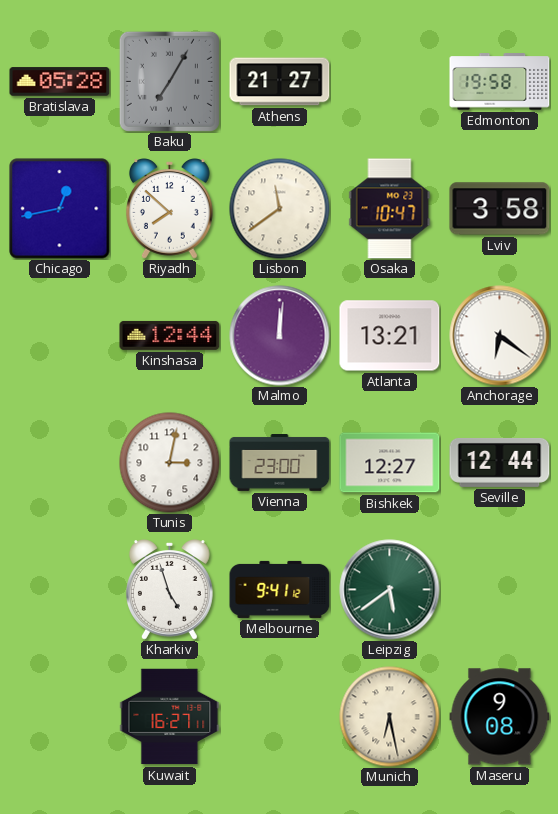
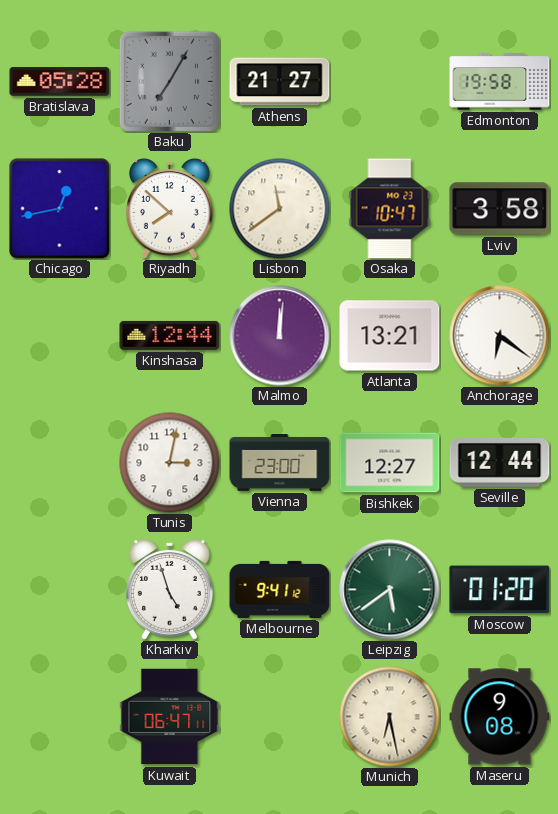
Moscow: none -> 01:20
Kuwait: 16:27 -> 06:47
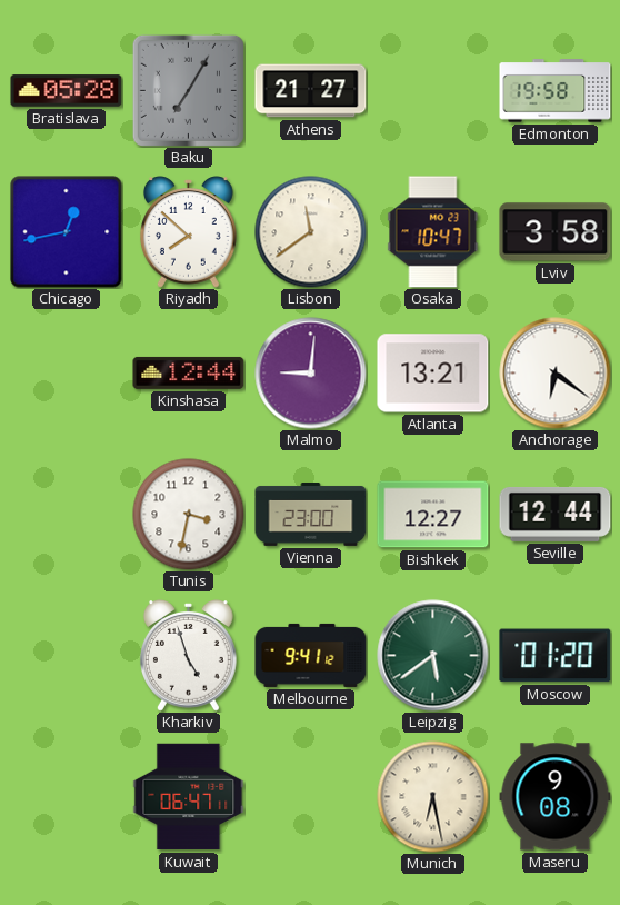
Malmo: 12:01 -> 9:01
Tunis: 3:02 -> 3:32
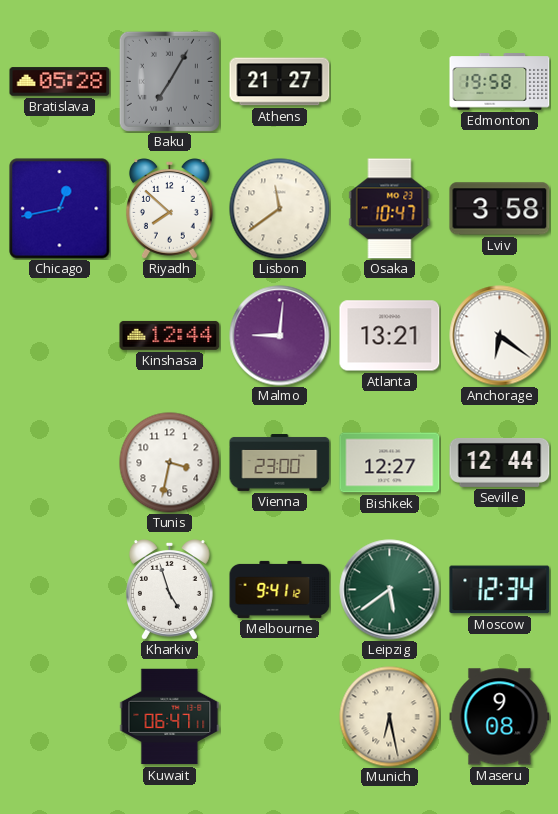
Moscow: 01:20 -> 12:34
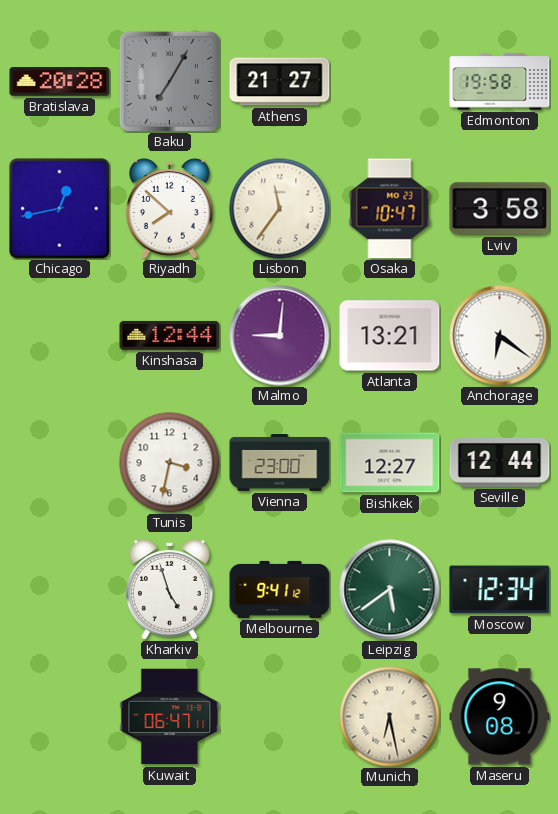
Bratislava: 05:28 -> 20:28
Lisbon: 11:39 -> 11:36
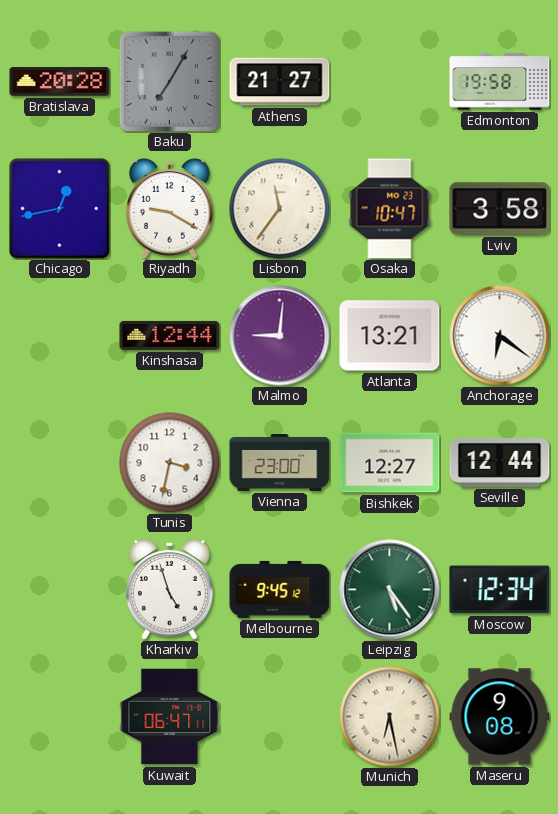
Riyadh: 7:52 -> 9:20
Melbourne: 9:41 -> 9:45
Leipzig: 5:39 -> 5:24
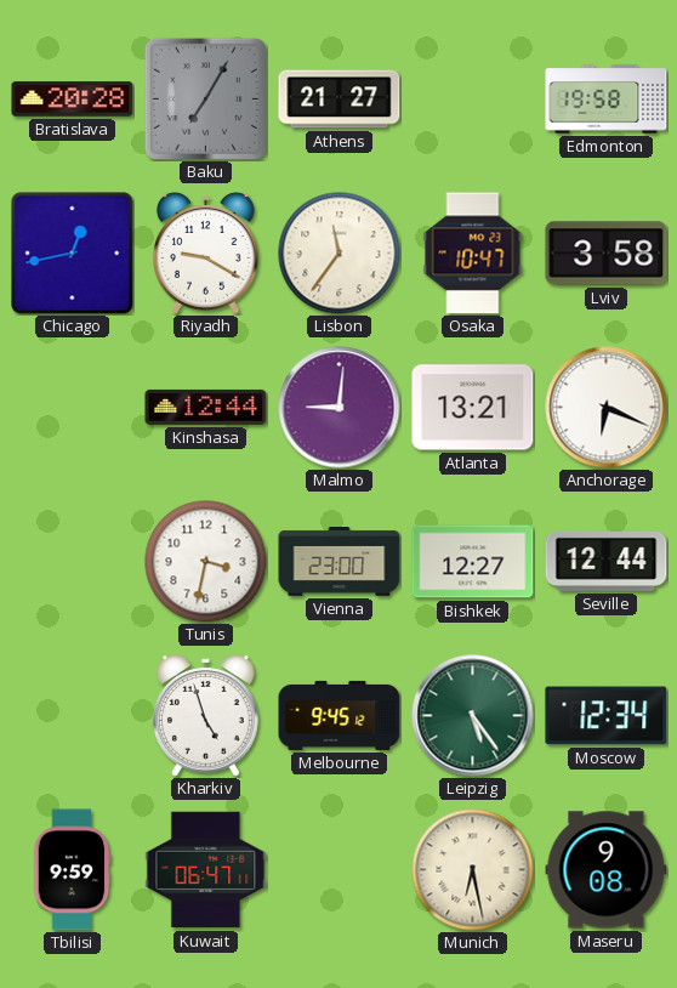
Anchorage: 6:21 -> 6:19
Tbilisi: none -> 9:59
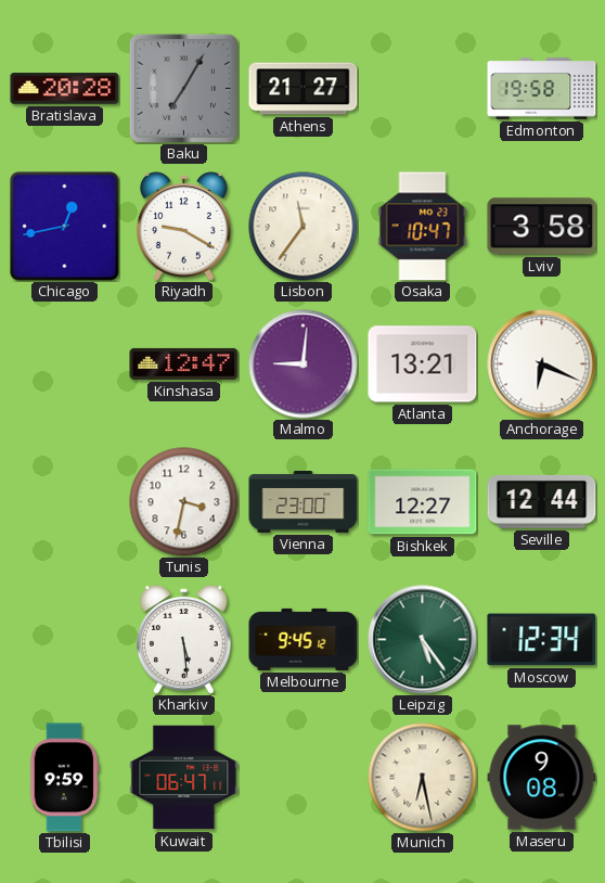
Kinshasa: 12:44 -> 12:47
Kharkiv: 4:57 -> 5:29
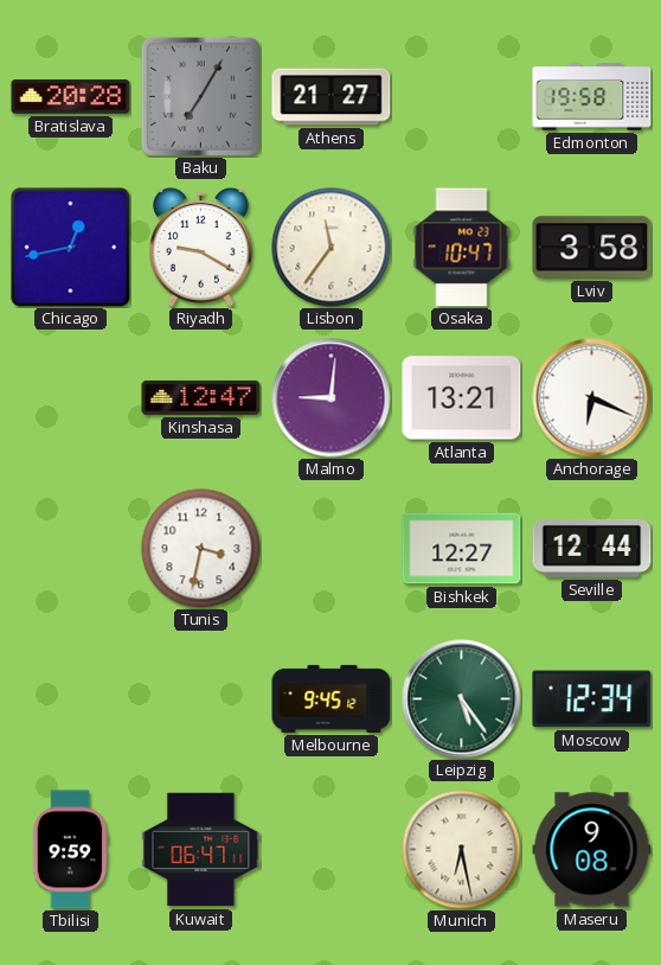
Vienna: 23:00 -> none
Kharkiv: 5:29 -> none
